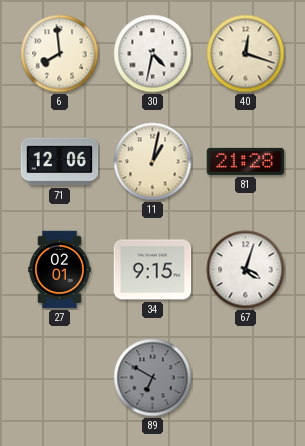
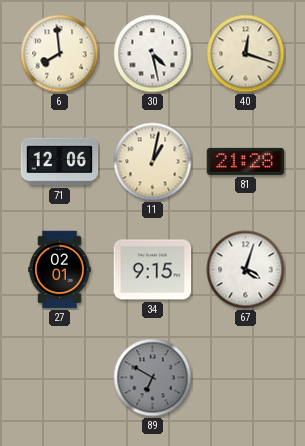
30: 4:32 -> 4:28
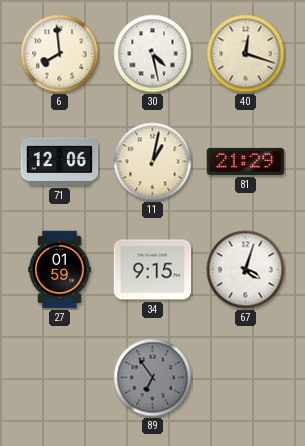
81: 21:28 -> 21:29
27: 02:01 -> 01:59
89: 6:50 -> 6:54
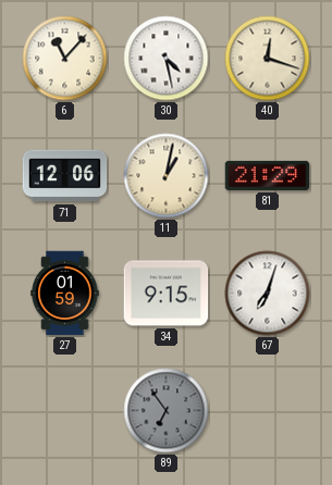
6: 7:59 -> 11:07
67: 4:03 -> 7:03
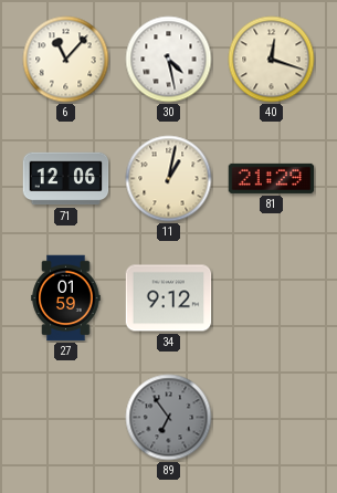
34: 9:15 -> 9:12
67: 7:03 -> none
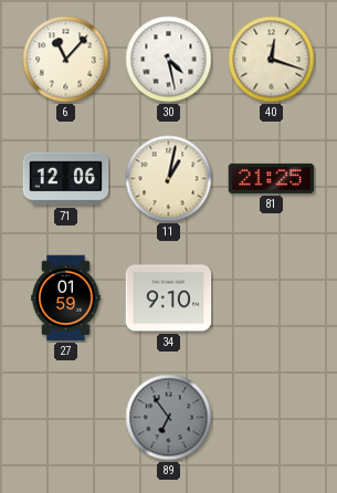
81: 21:29 -> 21:25
34: 9:12 -> 9:10
